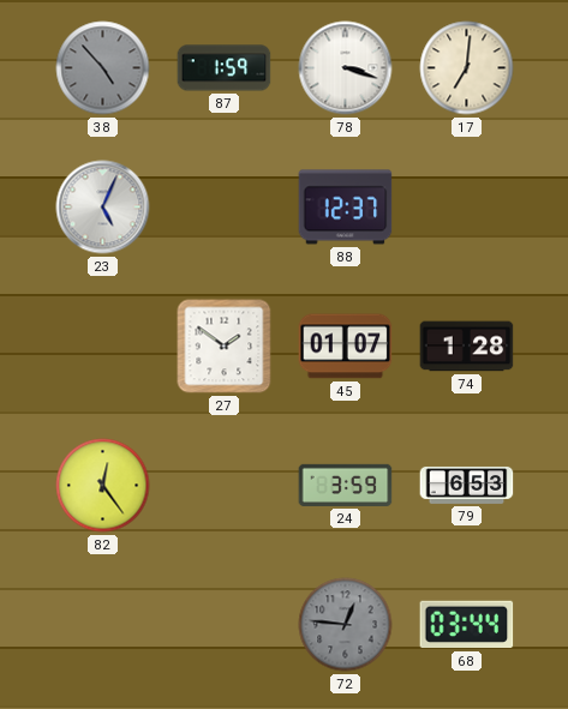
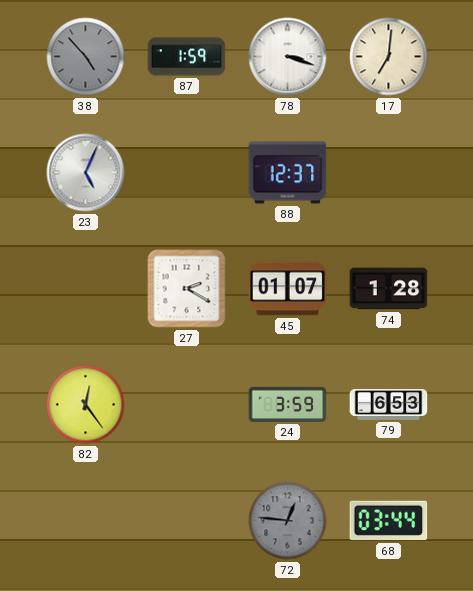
27: 1:51 -> 2:20
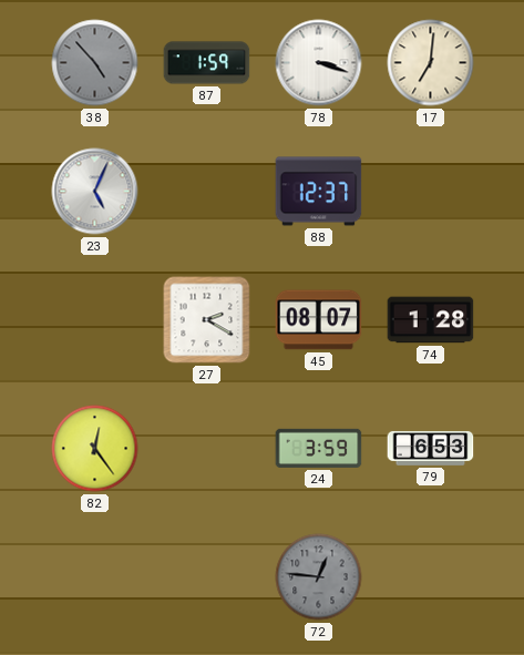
45: 01:07 -> 08:07
68: 03:44 -> none
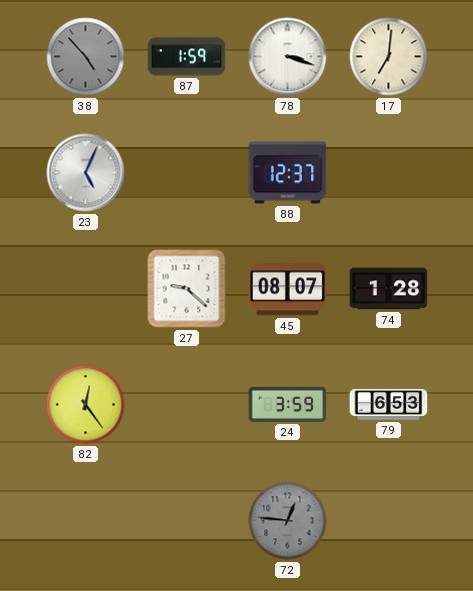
27: 2:20 -> 9:22
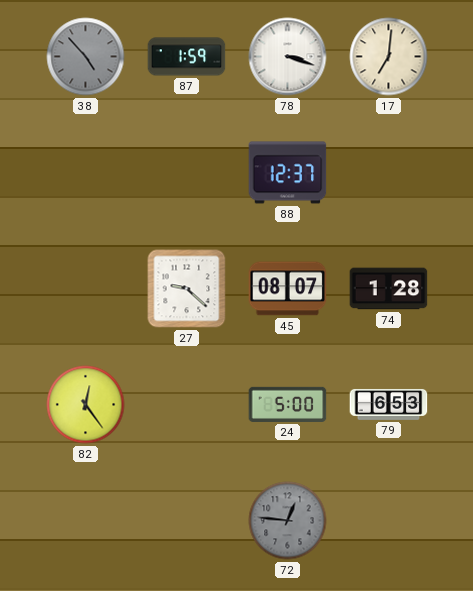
23: 5:04 -> none
24: 3:59 -> 5:00
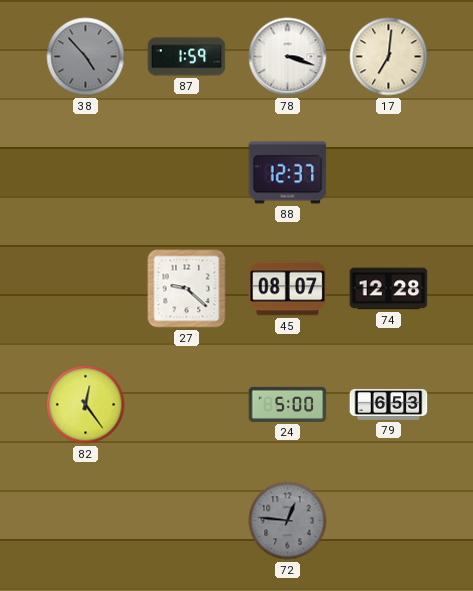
74: 1:28 -> 12:28
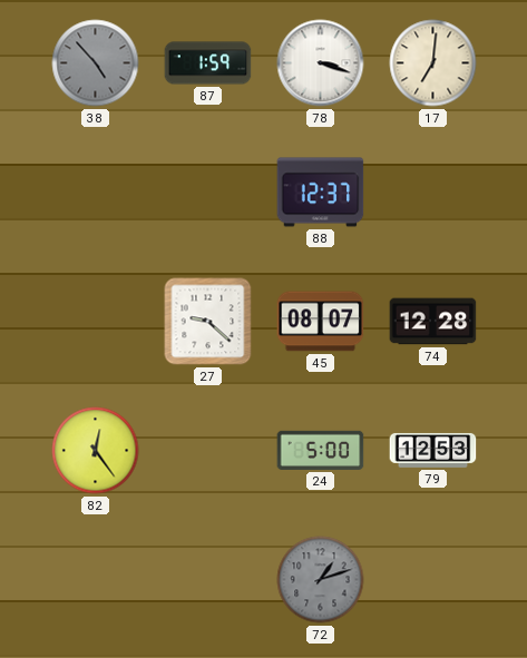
79: 6:53 -> 12:53
72: 12:46 -> 1:12
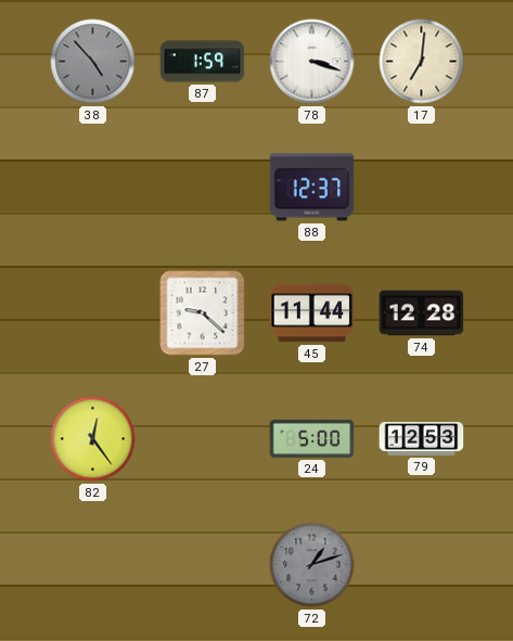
45: 08:07 -> 11:44
